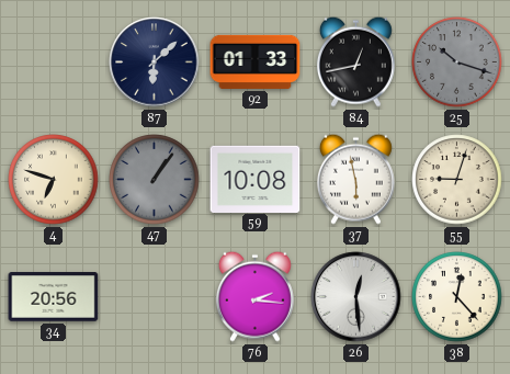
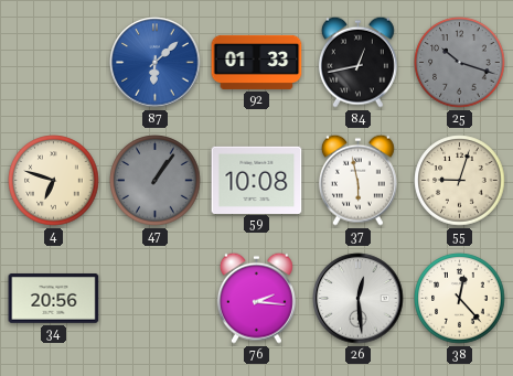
87 dial: navy -> blue
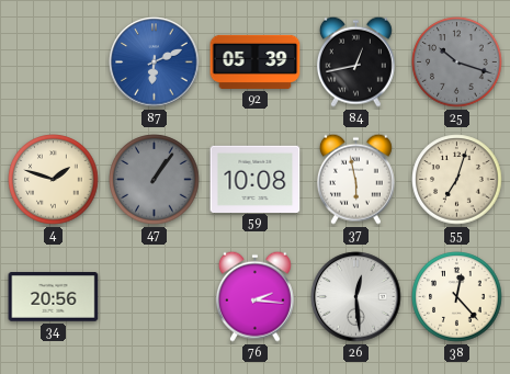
87: 6:08 -> 6:11
92: 01:33 -> 05:39
4: 6:48 -> 1:48
55: 9:03 -> 7:03
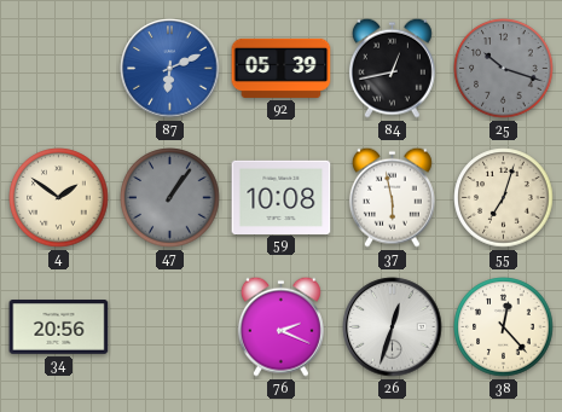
4: 1:48 -> 1:51
76: 2:16 -> 2:19
26: 12:29 -> 12:33
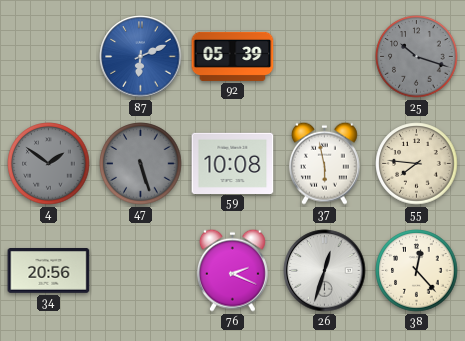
84: 12:43 -> none
4 dial: cream -> grey
47: 1:06 -> 5:27
55: 7:03 -> 7:46
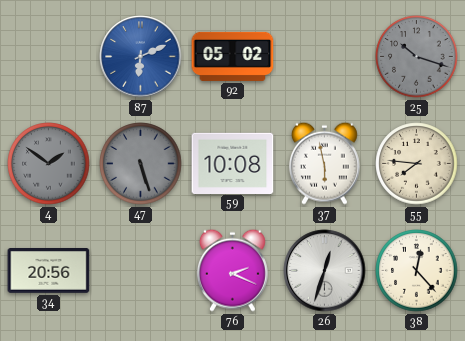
92: 05:39 -> 05:02
